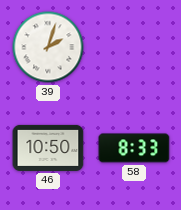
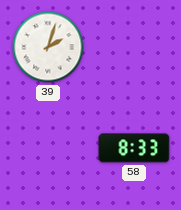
46: 10:50 -> none
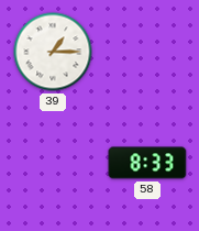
39: 2:03 -> 1:15
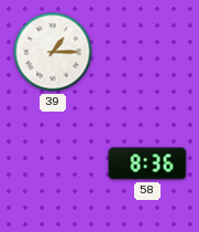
58: 8:33 -> 8:36
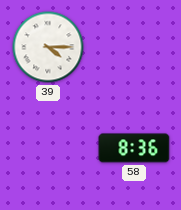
39: 1:15 -> 4:15
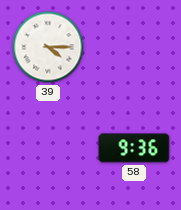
58: 8:36 -> 9:36
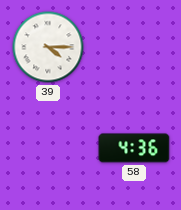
58: 9:36 -> 4:36
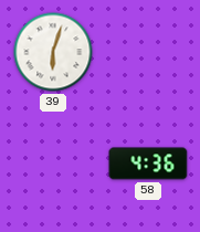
39: 4:15 -> 6:03
